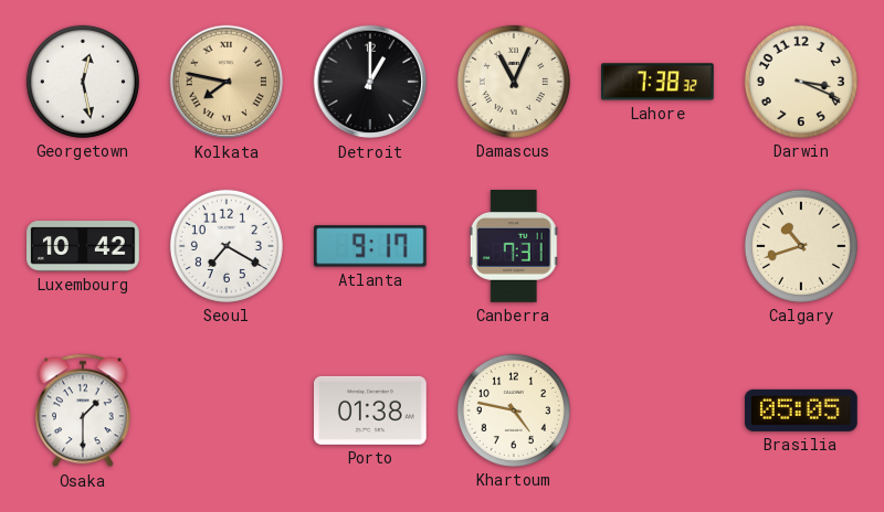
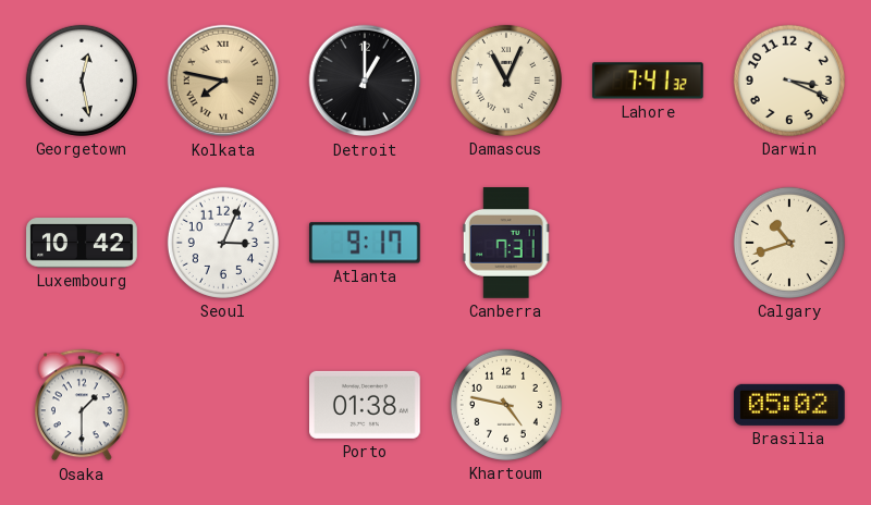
Lahore: 7:38 -> 7:41
Seoul: 7:20 -> 3:04
Brasilia: 05:05 -> 05:02
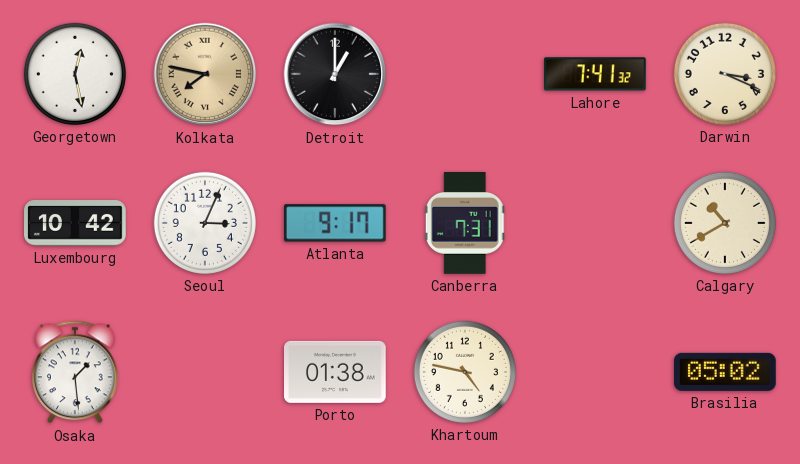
Damascus: 11:04 -> none
Calgary: 10:42 -> 10:40
Osaka: 1:30 -> 1:29
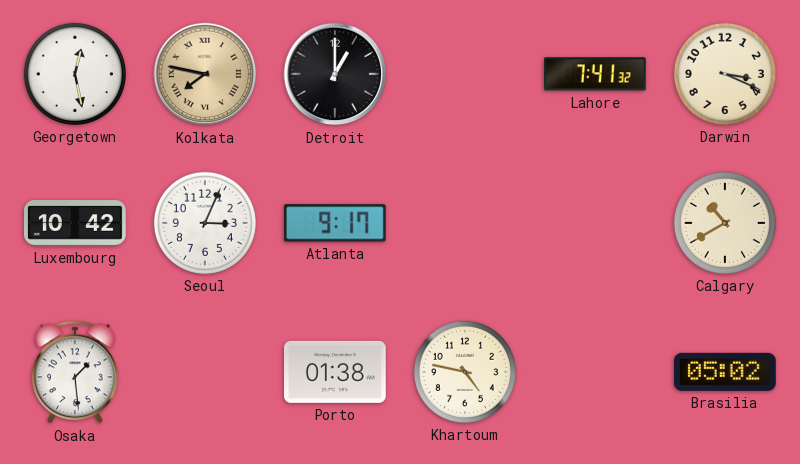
Canberra: 7:31 -> none
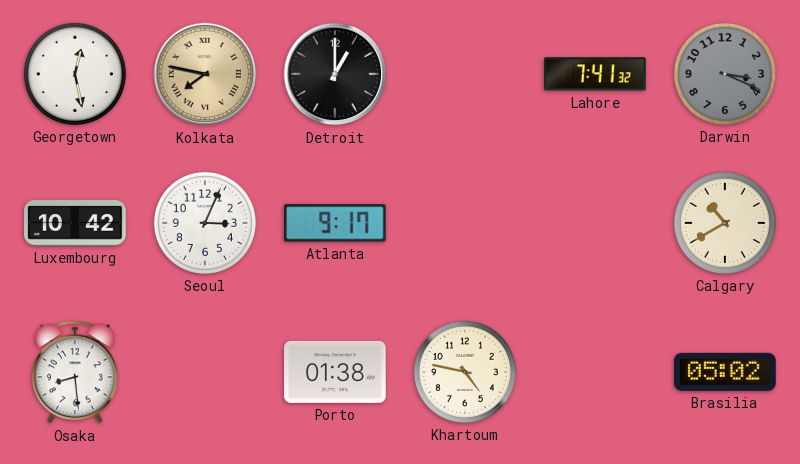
Darwin dial: cream -> grey
Osaka: 1:29 -> 8:29
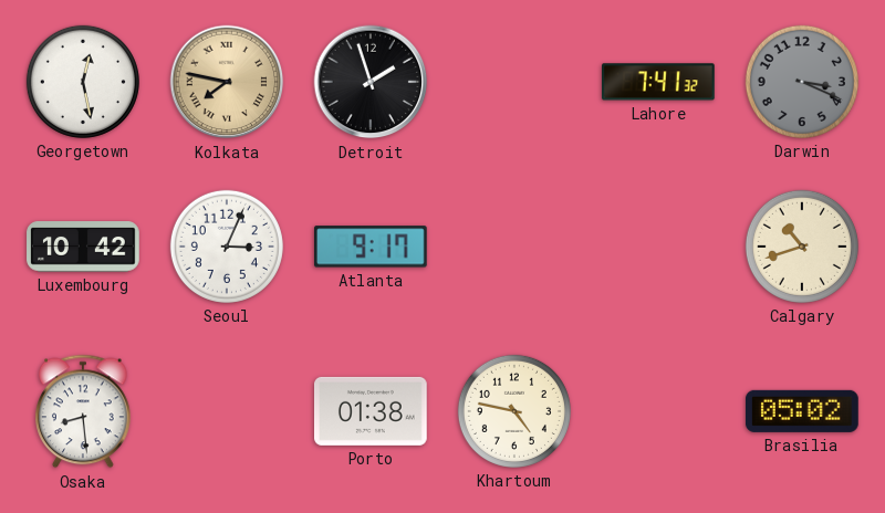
Detroit: 1:00 -> 1:57
Calgary: 10:40 -> 10:42
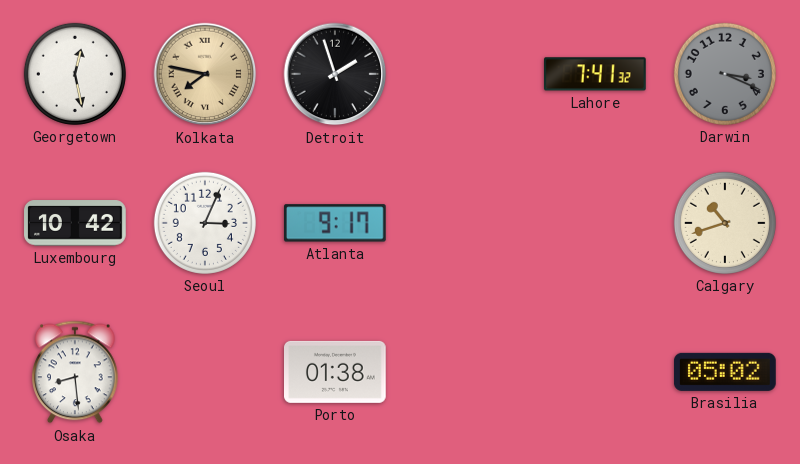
Khartoum: 4:47 -> none
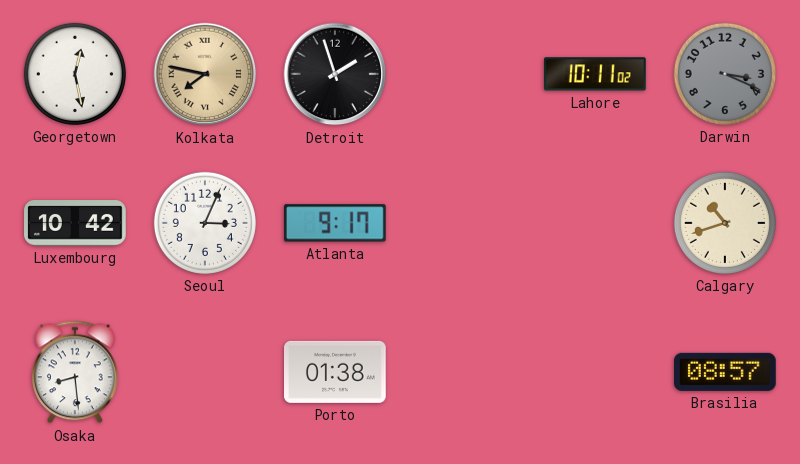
Lahore: 7:41 -> 10:11
Brasilia: 05:02 -> 08:57
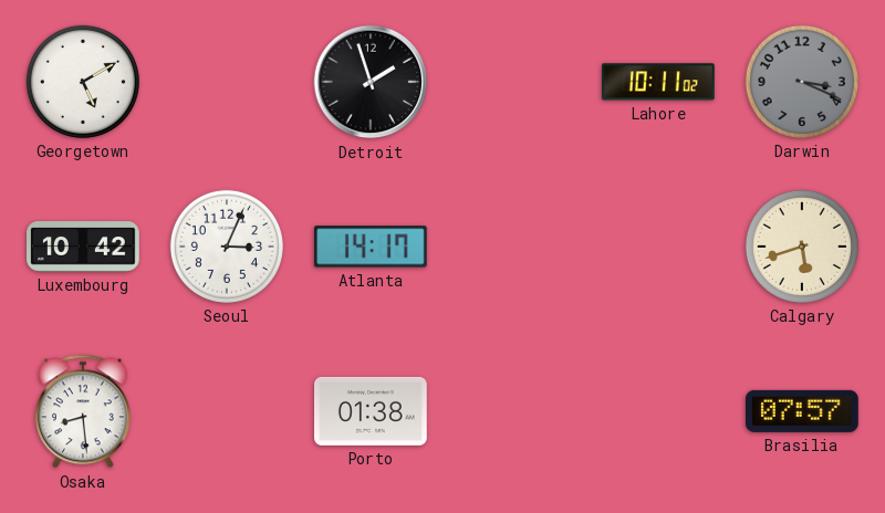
Georgetown: 12:28 -> 5:10
Kolkata: 7:47 -> none
Atlanta: 9:17 -> 14:17
Calgary: 10:42 -> 5:42
Brasilia: 08:57 -> 07:57
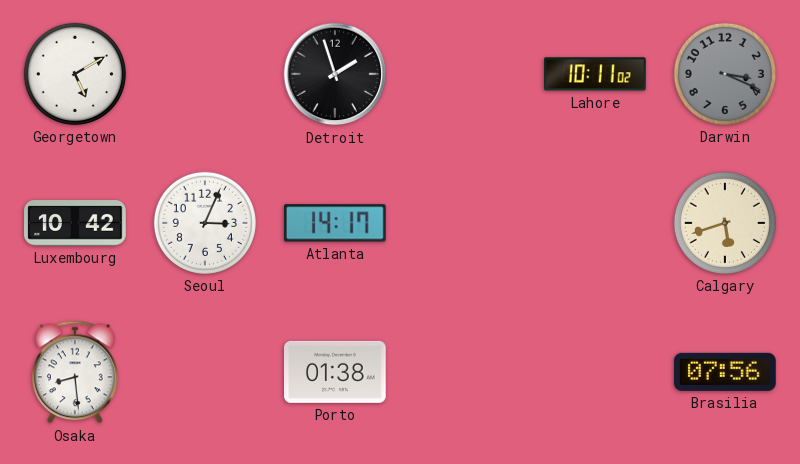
Brasilia: 07:57 -> 07:56
